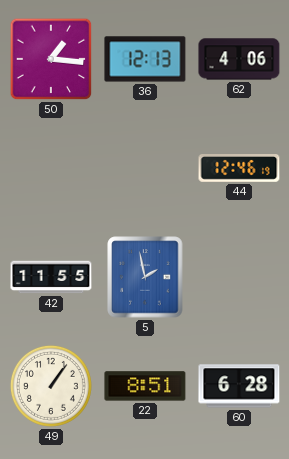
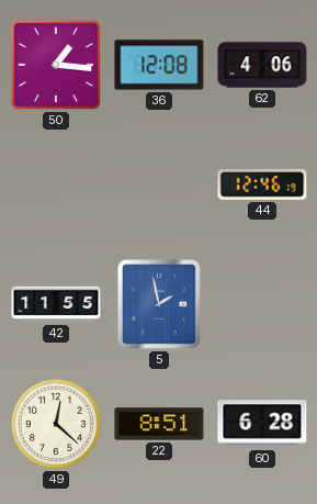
36: 12:13 -> 12:08
49: 1:06 -> 12:22
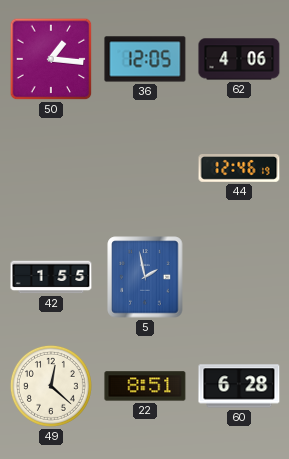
36: 12:08 -> 12:05
42: 11:55 -> 1:55
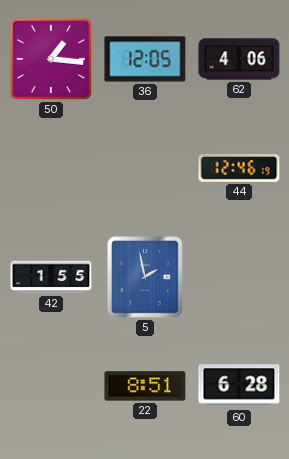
49: 12:22 -> none
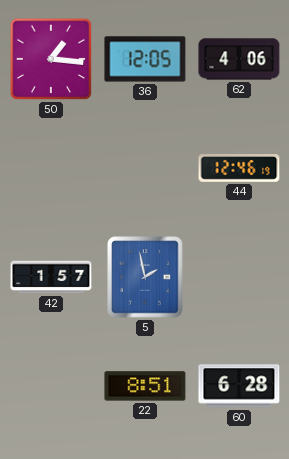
42: 1:55 -> 1:57
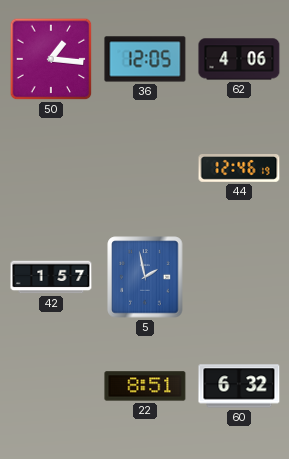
60: 6:28 -> 6:32
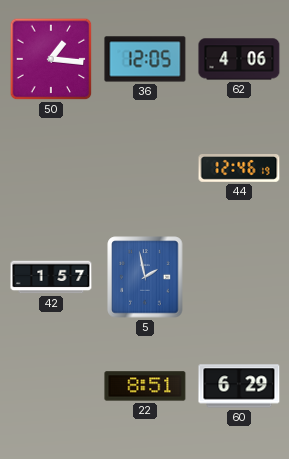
60: 6:32 -> 6:29
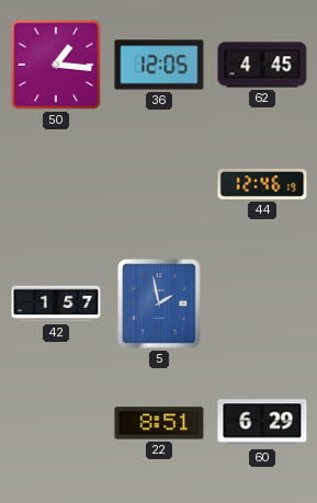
62: 4:06 -> 4:45
